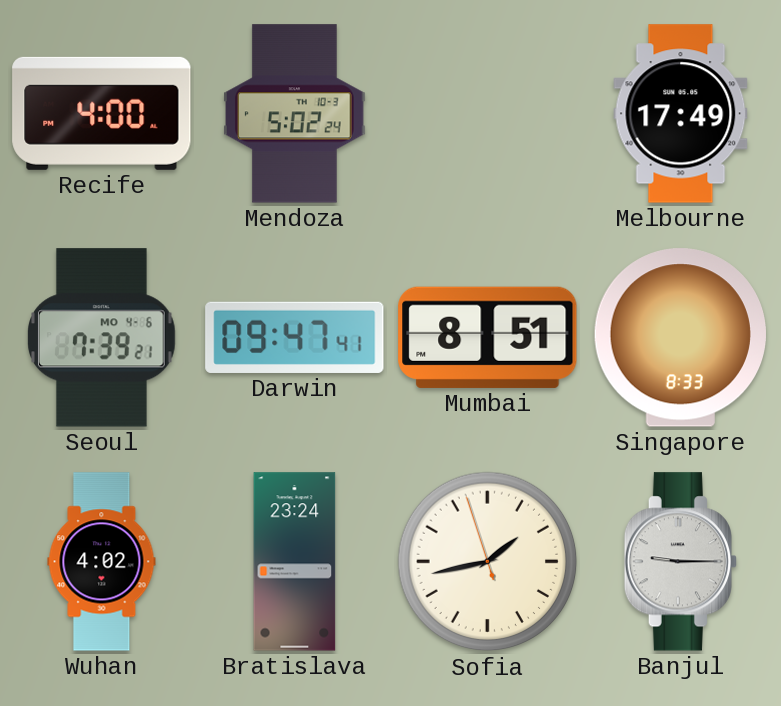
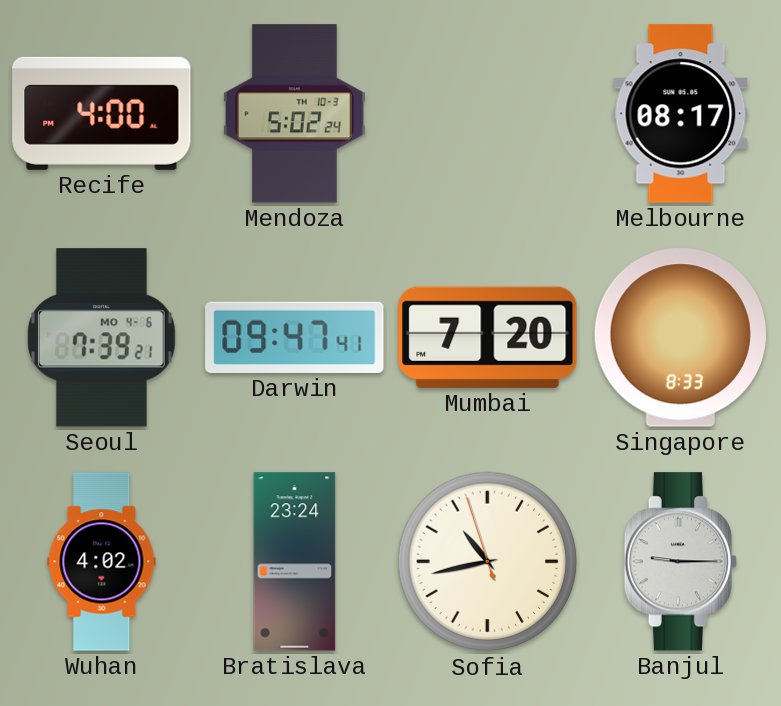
Melbourne: 17:49 -> 08:17
Mumbai: 8:51 -> 7:20
Sofia: 1:42 -> 10:42
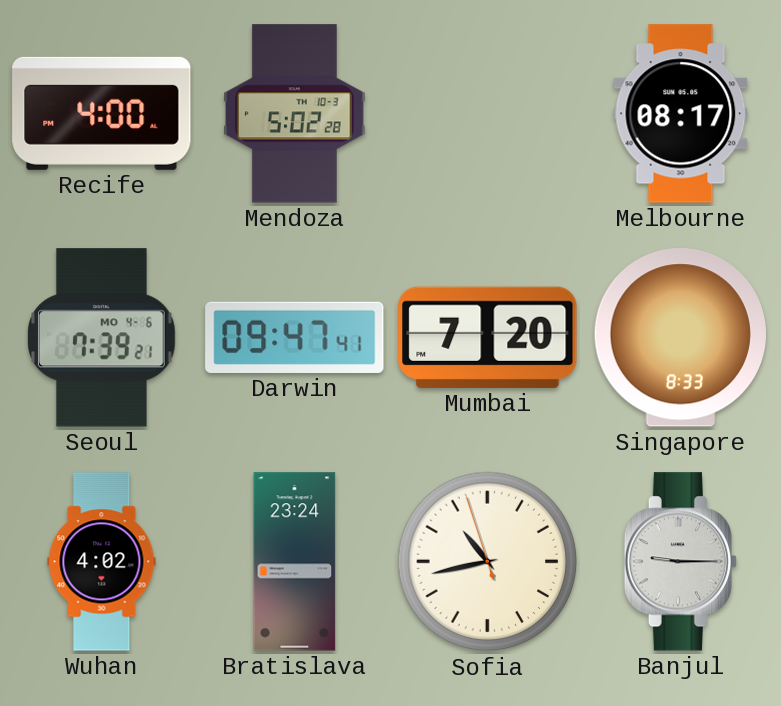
Mendoza: 5:02:24 -> 5:02:28
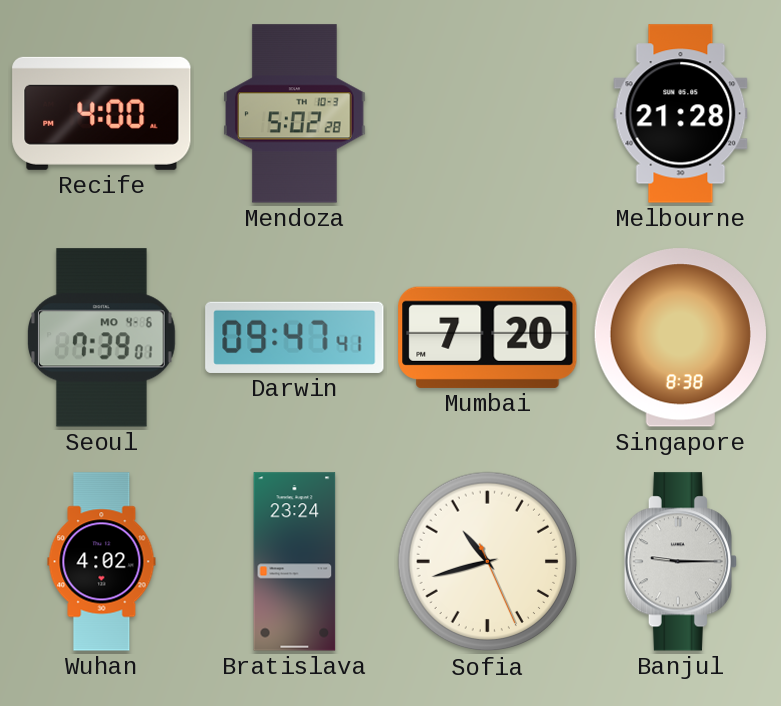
Melbourne: 08:17 -> 21:28
Seoul: 7:39:21 -> 7:39:01
Singapore: 8:33 -> 8:38
Sofia: 10:42:57 -> 10:42:26
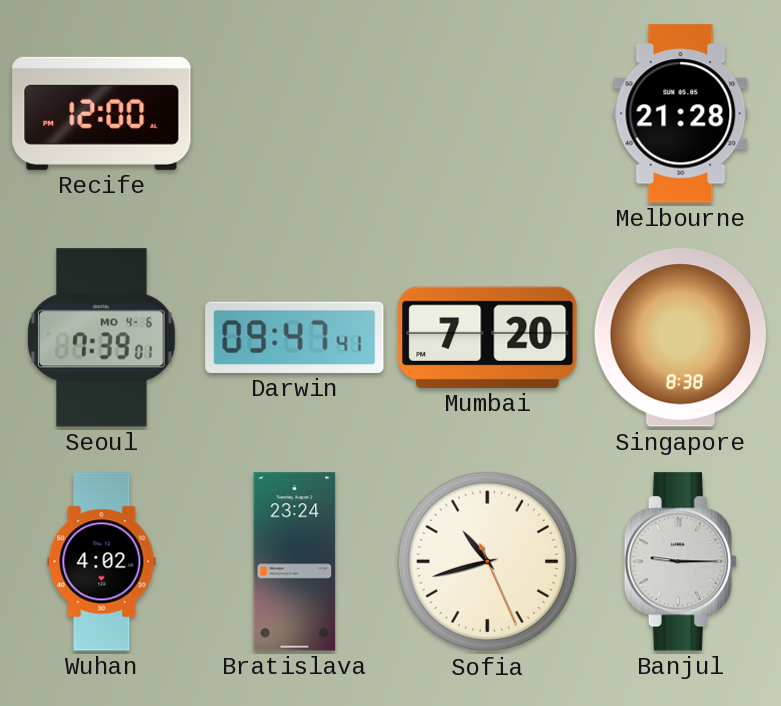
Recife: 4:00 -> 12:00
Mendoza: 5:02 -> none
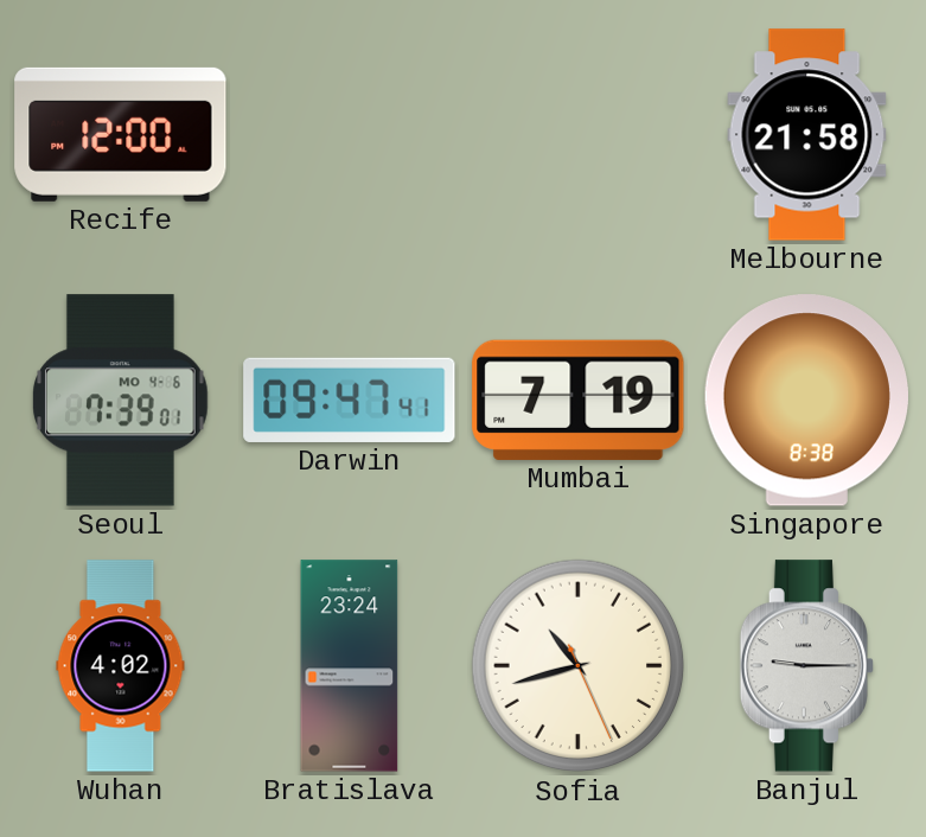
Melbourne: 21:28 -> 21:58
Mumbai: 7:20 -> 7:19
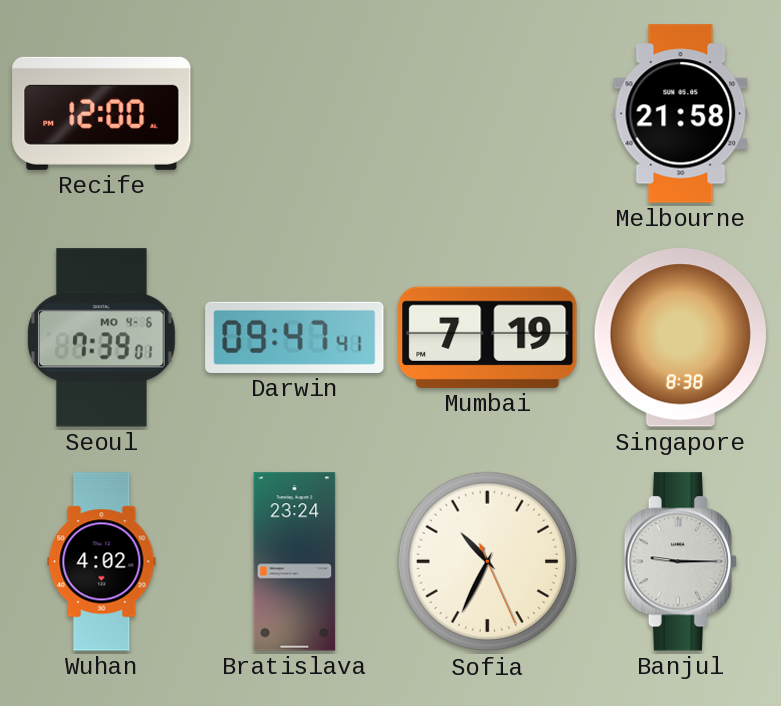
Sofia: 10:42 -> 10:34
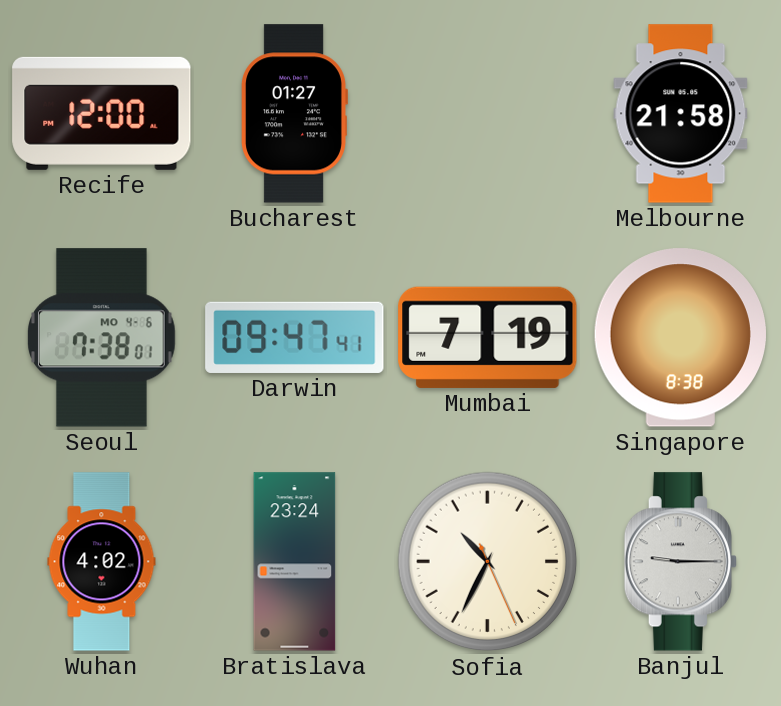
Bucharest: none -> 01:27
Seoul: 7:39 -> 7:38
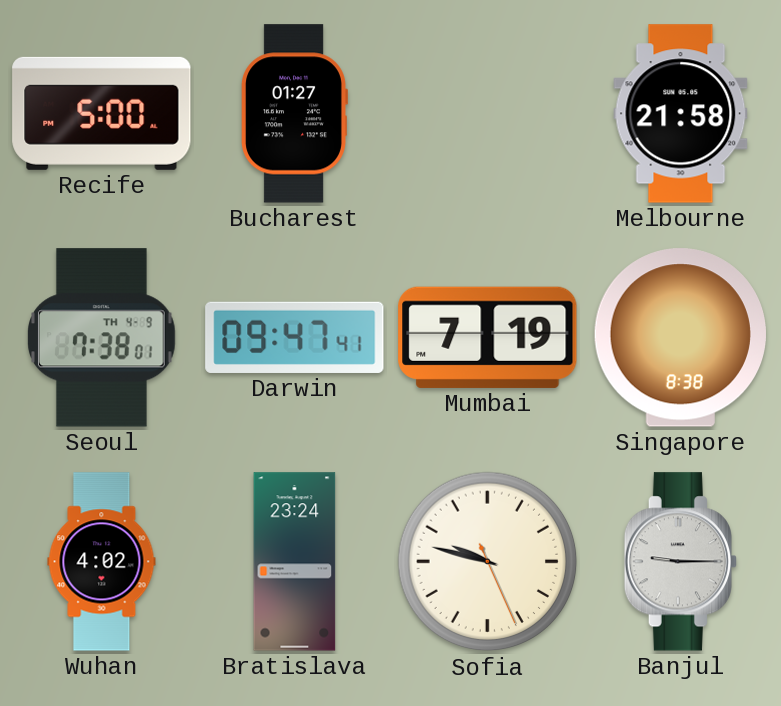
Recife: 12:00 -> 5:00
Seoul date: MO 4-6 -> TH 4-9
Sofia: 10:34 -> 9:47
